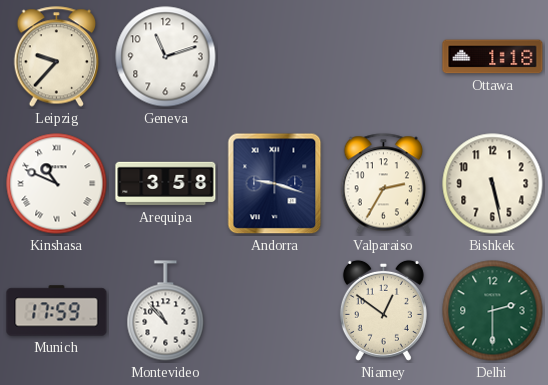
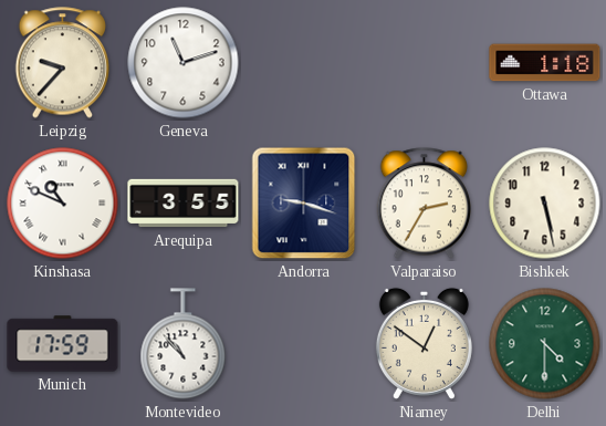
Arequipa: 3:58 -> 3:55
Delhi: 2:30 -> 4:30
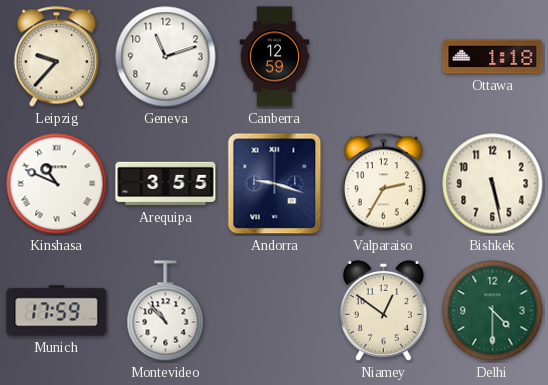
Canberra: none -> 12:59
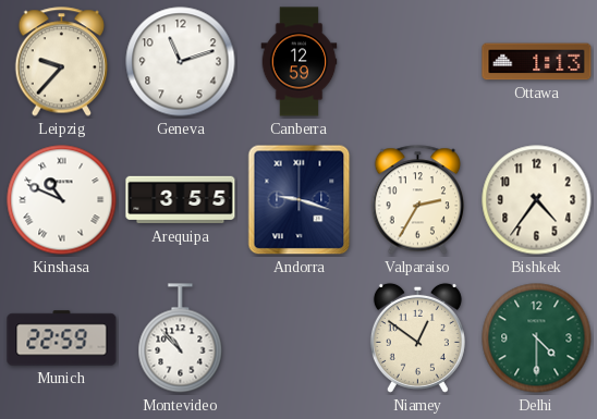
Ottawa: 1:18 -> 1:13
Bishkek: 5:28 -> 4:36
Munich: 17:59 -> 22:59
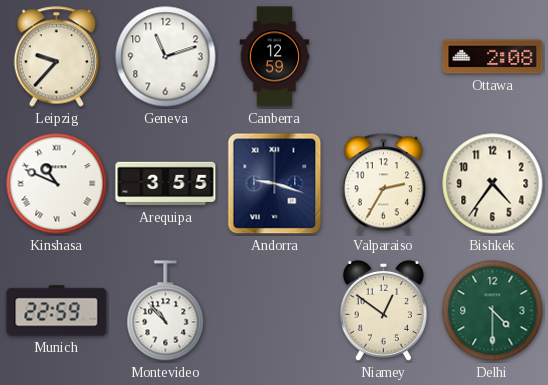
Ottawa: 1:13 -> 2:08
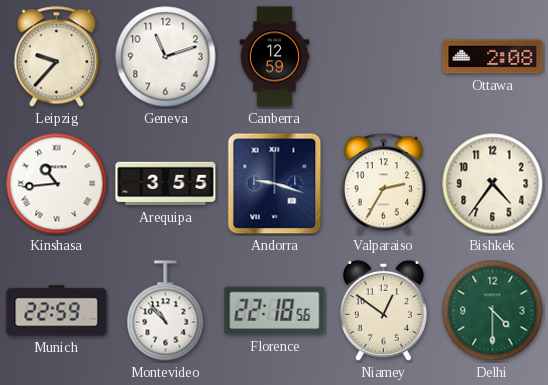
Kinshasa: 10:49 -> 10:44
Florence: none -> 22:18
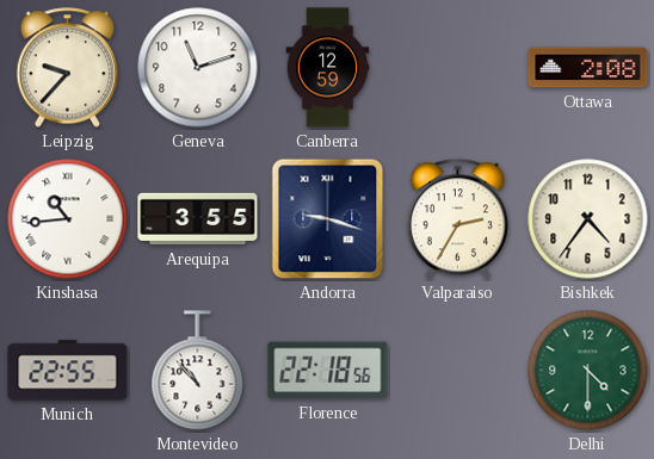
Munich: 22:59 -> 22:55
Niamey: 12:51 -> none
